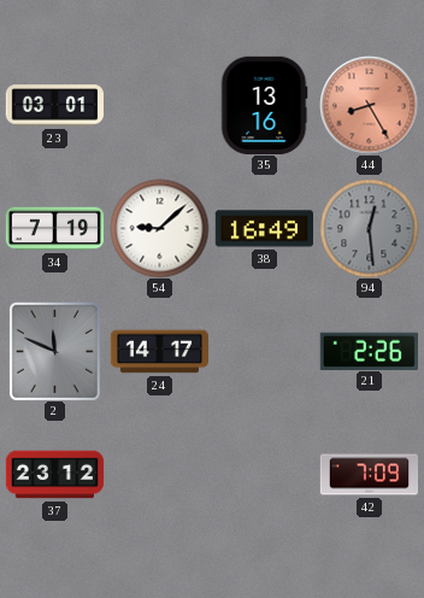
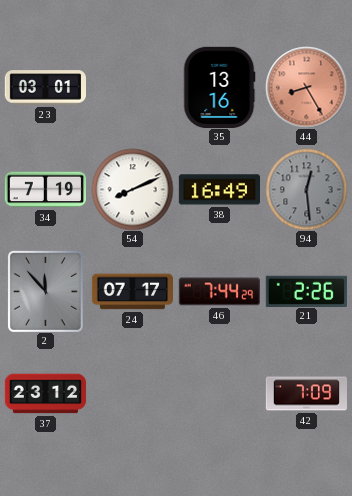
54: 9:08 -> 8:11
2: 11:49 -> 11:53
24: 14:17 -> 07:17
46: none -> 7:44
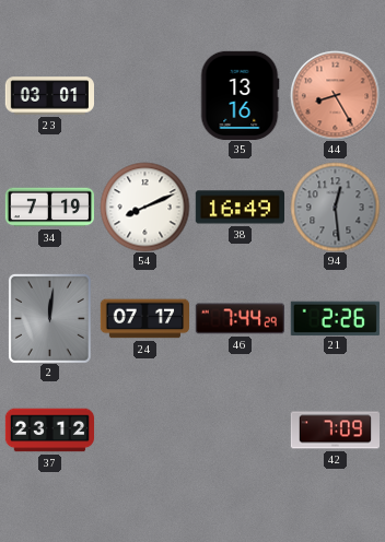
2: 11:53 -> 12:01
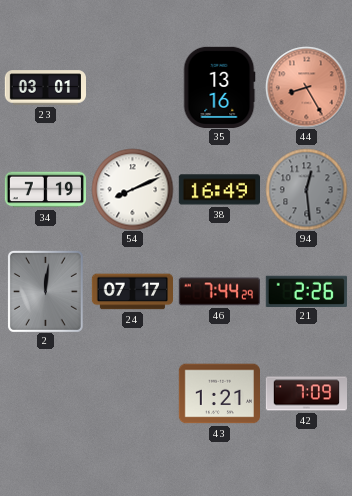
37: 23:12 -> none
43: none -> 1:21
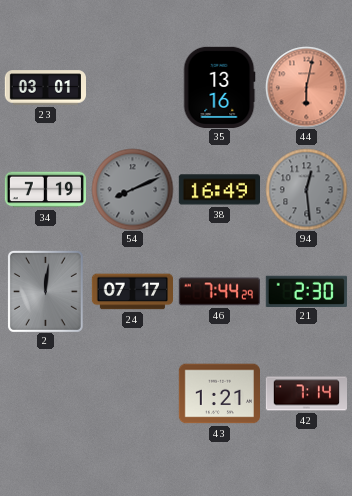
44: 8:25 -> 6:02
54 dial: white -> grey
21: 2:26 -> 2:30
42: 7:09 -> 7:14
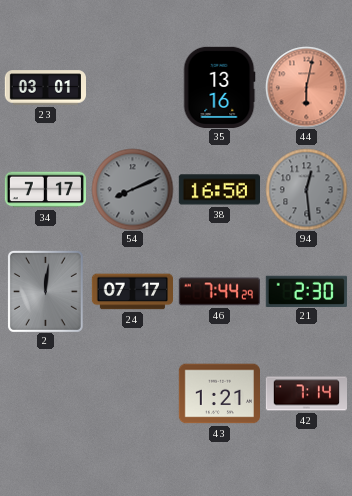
34: 7:19 -> 7:17
38: 16:49 -> 16:50
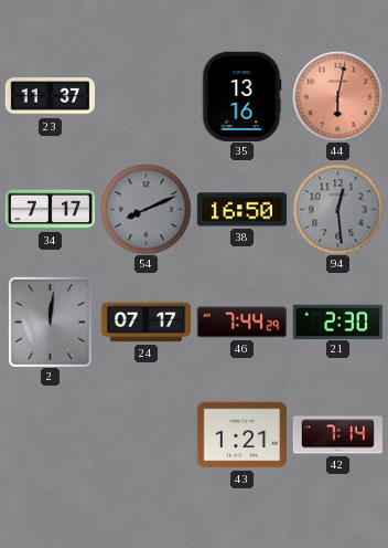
23: 03:01 -> 11:37
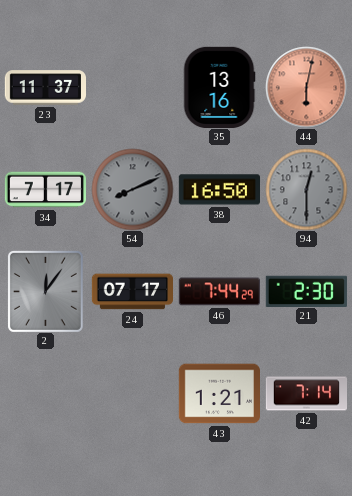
94: 12:29 -> 12:30
2: 12:01 -> 12:06
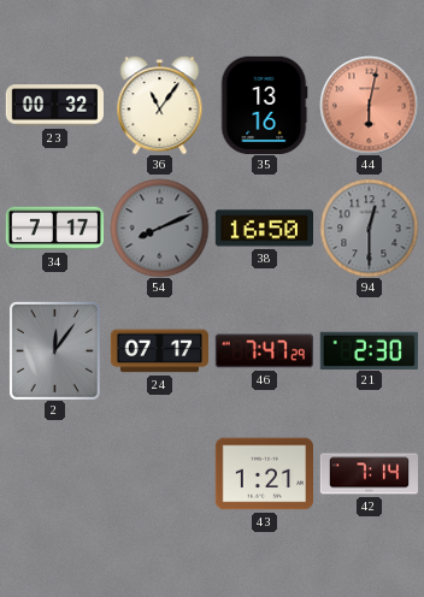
23: 11:37 -> 00:32
36: none -> 11:06
46: 7:44 -> 7:47
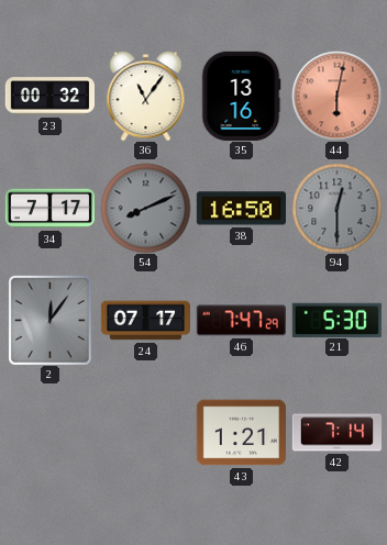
21: 2:30 -> 5:30
